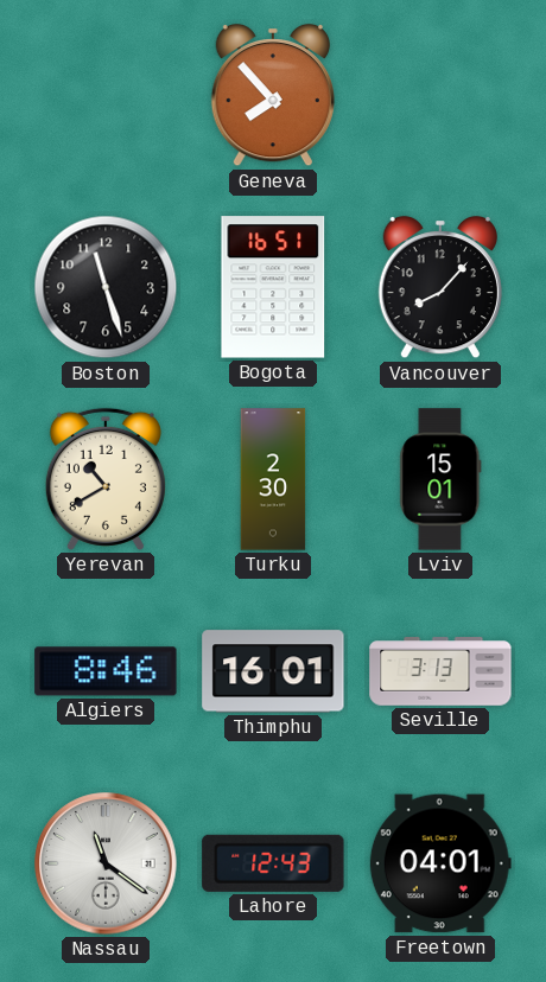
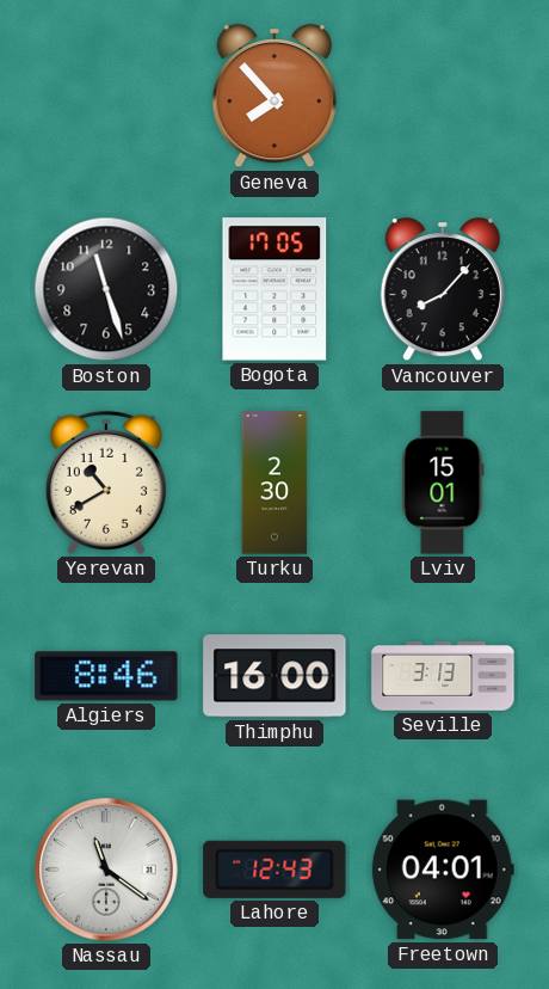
Bogota: 16:51 -> 17:05
Thimphu: 16:01 -> 16:00
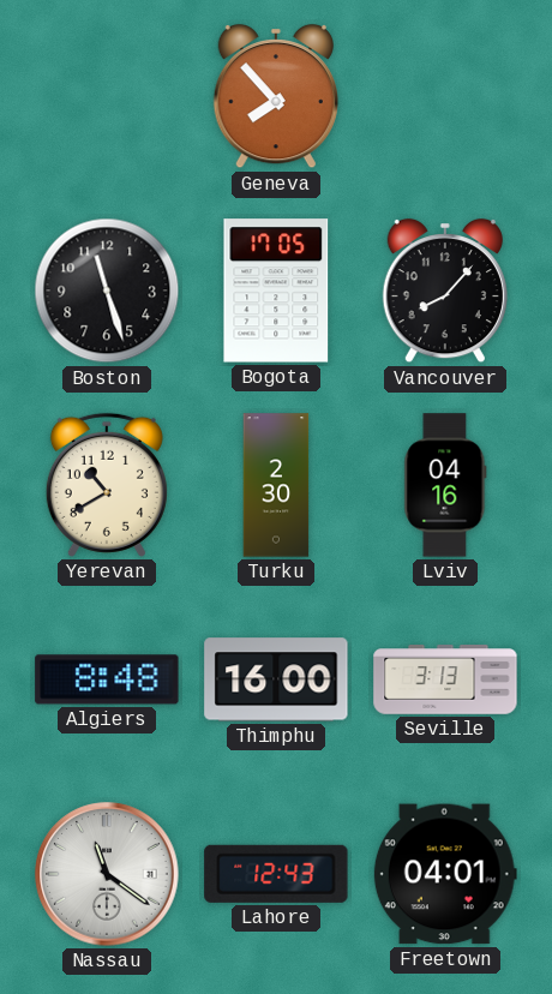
Lviv: 15:01 -> 04:16
Algiers: 8:46 -> 8:48
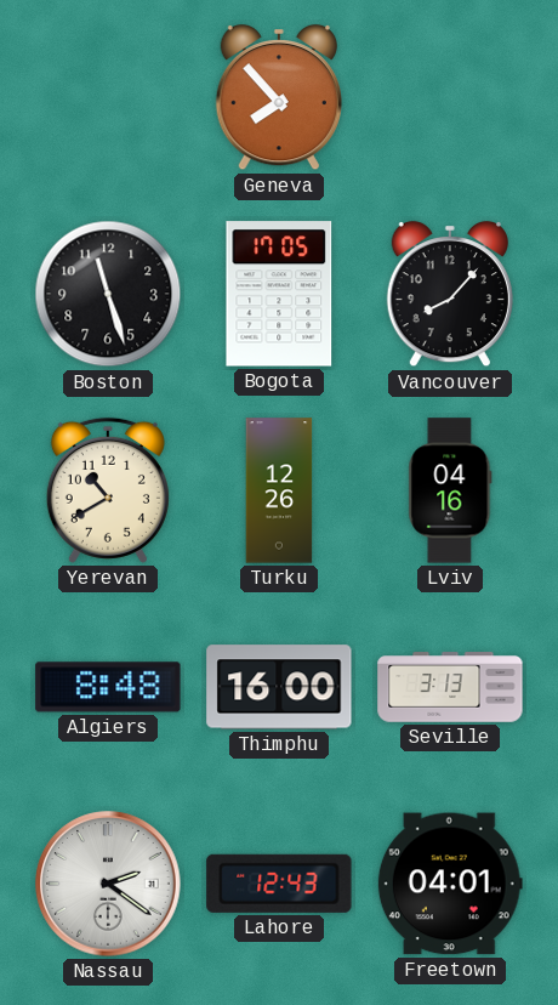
Turku: 2:30 -> 12:26
Nassau: 11:21 -> 2:21
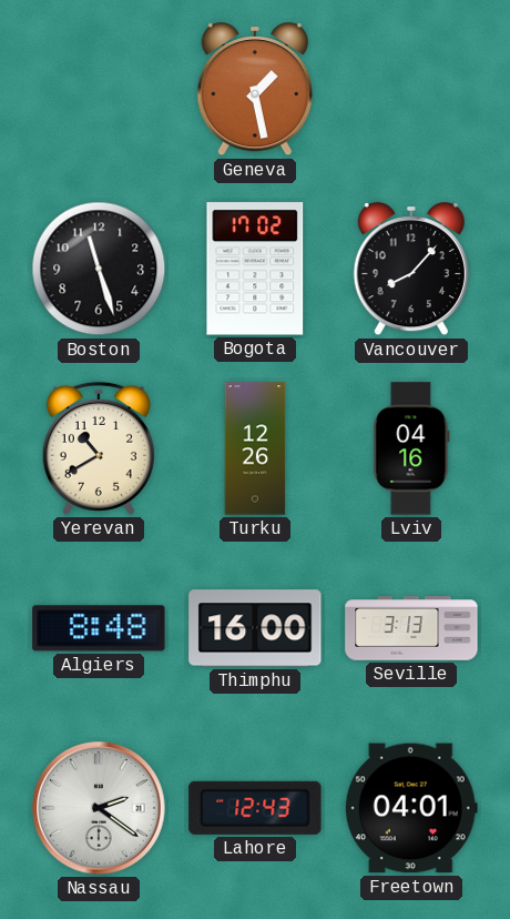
Geneva: 7:53 -> 1:28
Bogota: 17:05 -> 17:02
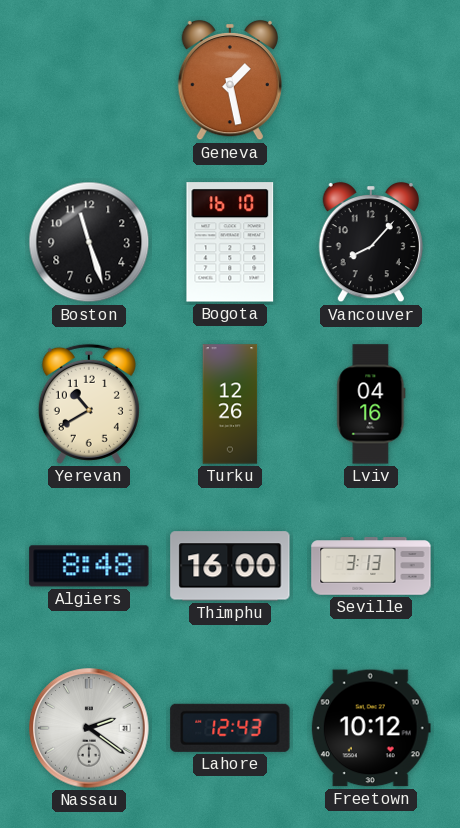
Bogota: 17:02 -> 16:10
Freetown: 04:01 -> 10:12
